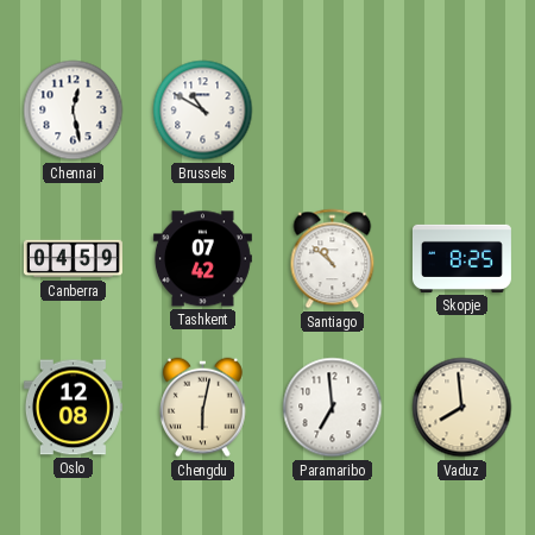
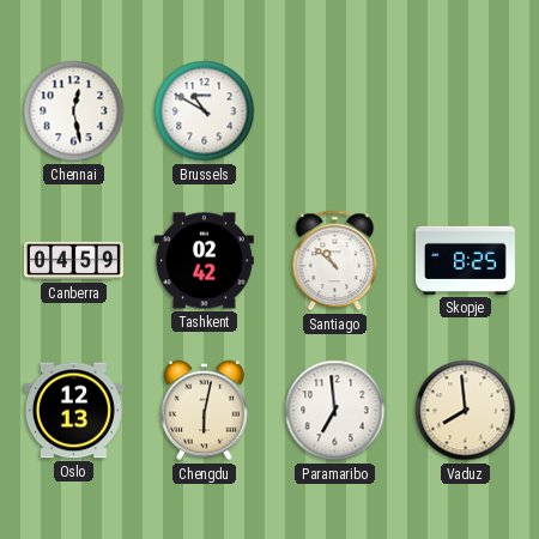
Tashkent: 07:42 -> 02:42
Oslo: 12:08 -> 12:13
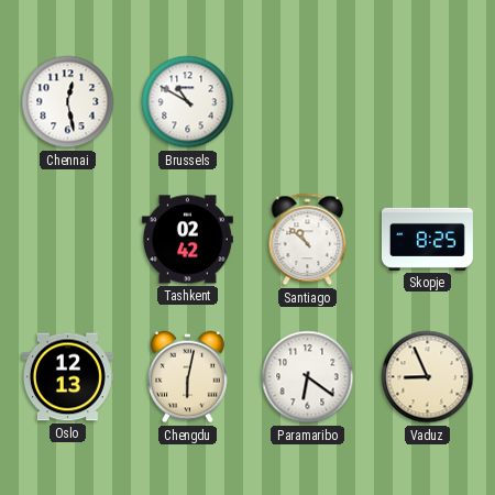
Canberra: 04:59 -> none
Paramaribo: 6:59 -> 6:21
Vaduz: 7:59 -> 8:56
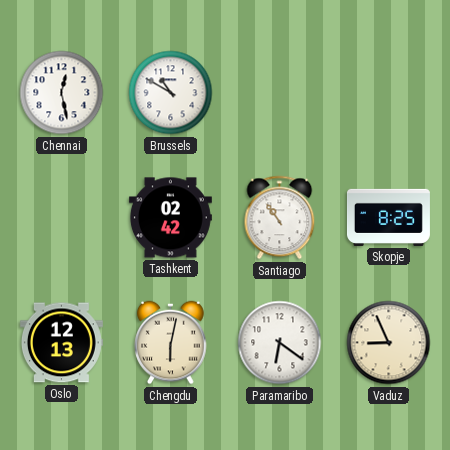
Santiago: 10:52 -> 10:54
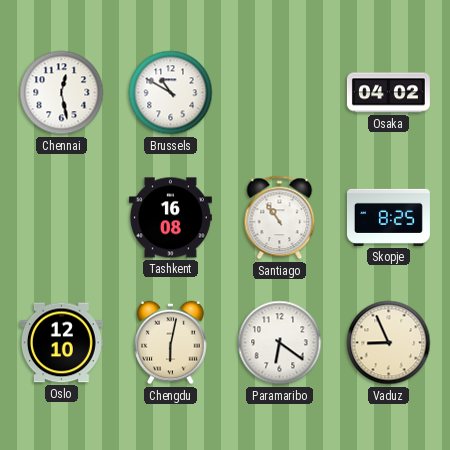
Osaka: none -> 04:02
Tashkent: 02:42 -> 16:08
Oslo: 12:13 -> 12:10
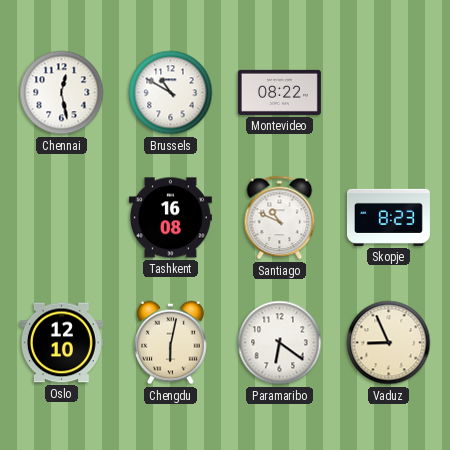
Montevideo: none -> 08:22
Osaka: 04:02 -> none
Santiago: 10:54 -> 10:49
Skopje: 8:25 -> 8:23
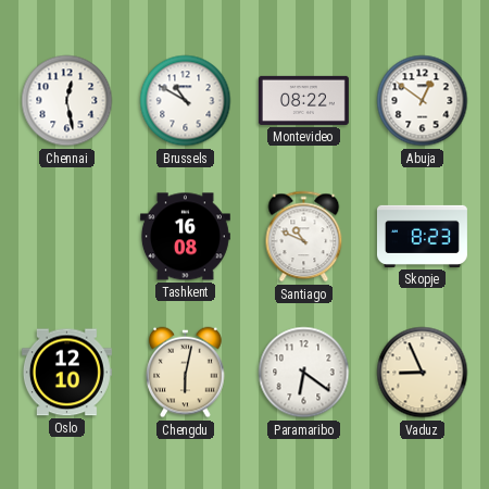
Abuja: none -> 12:51
